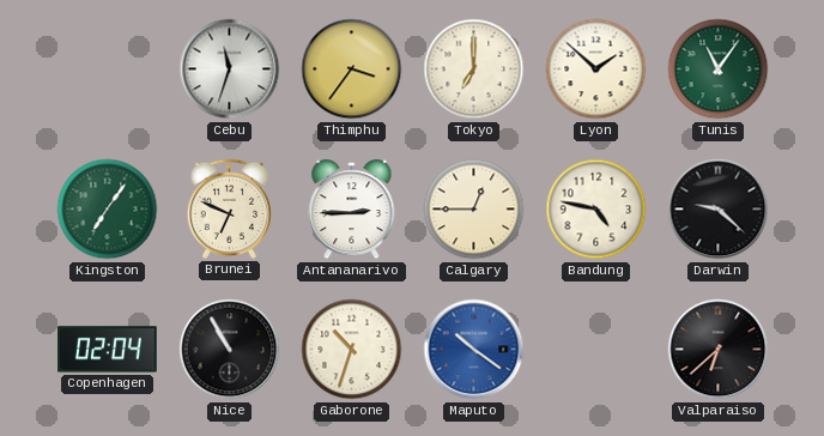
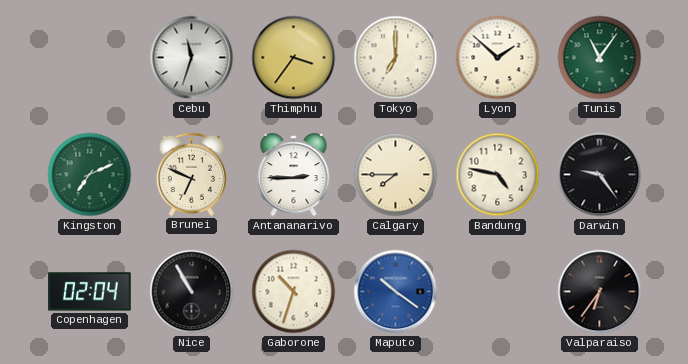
Kingston: 7:06 -> 7:11
Calgary: 12:45 -> 7:45
Darwin: 9:22 -> 9:24
Valparaiso: 6:38 -> 6:36
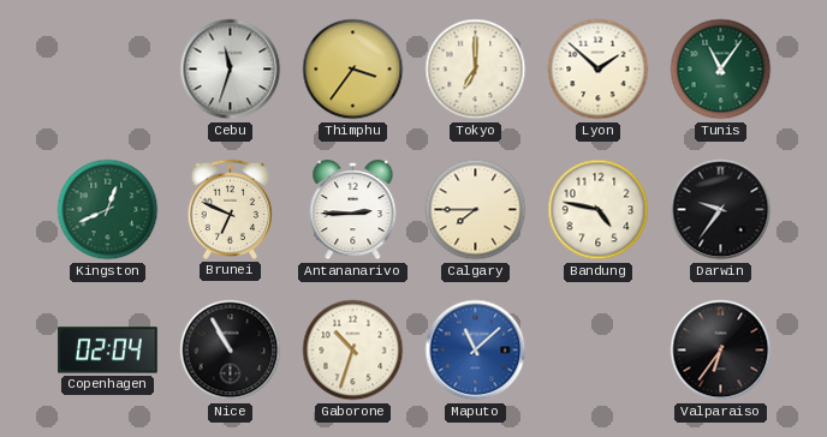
Kingston: 7:11 -> 12:41
Darwin: 9:24 -> 9:36
Maputo: 10:21 -> 11:08
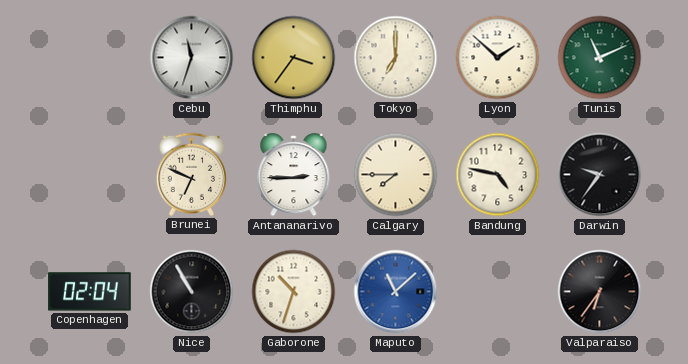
Tunis: 11:06 -> 11:11
Kingston: 12:41 -> none
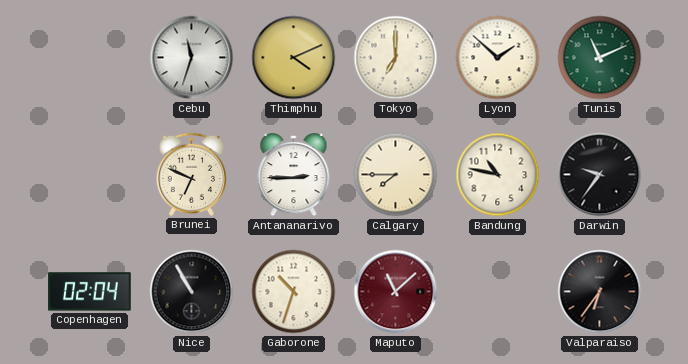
Thimphu: 3:36 -> 4:11
Bandung: 4:47 -> 10:47
Maputo dial: blue -> burgundy
